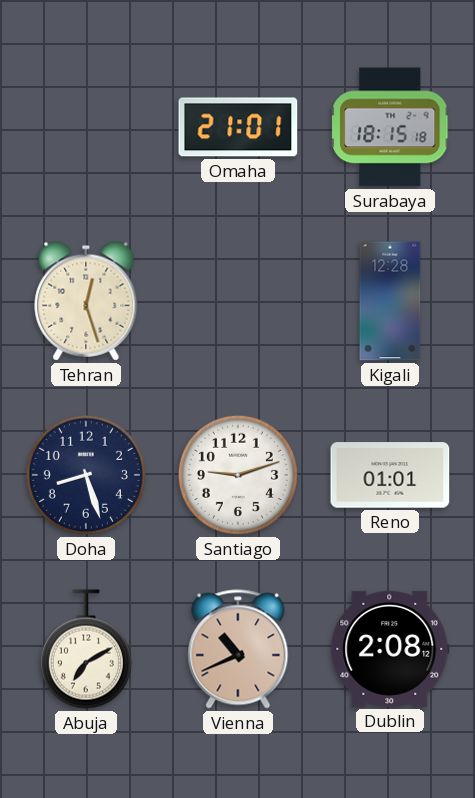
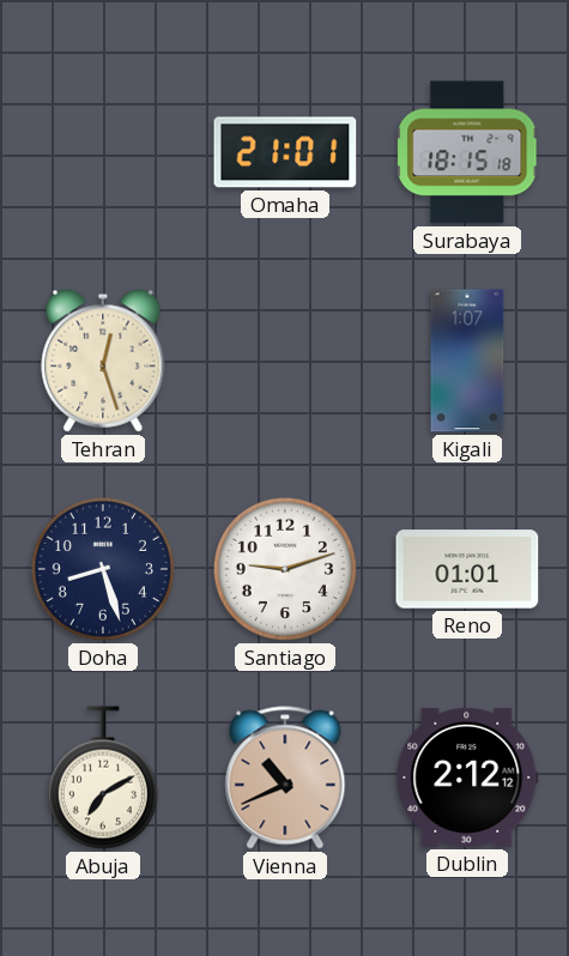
Kigali: 12:28 -> 1:07
Dublin: 2:08 -> 2:12
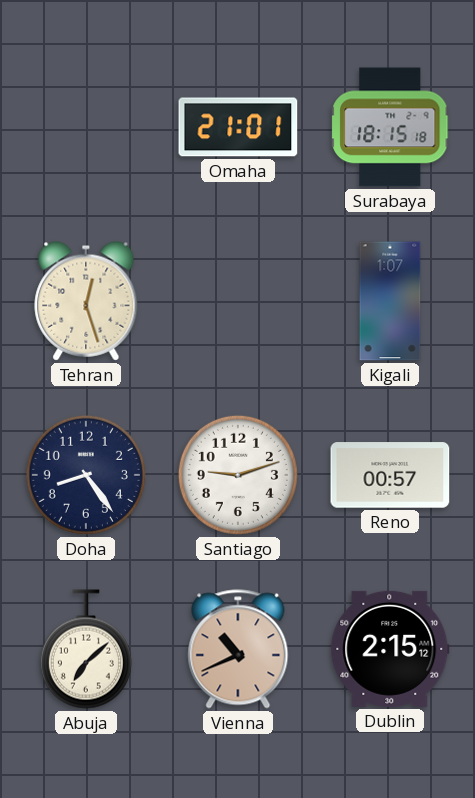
Doha: 8:27 -> 8:24
Reno: 01:01 -> 00:57
Abuja: 7:10 -> 7:08
Dublin: 2:12 -> 2:15
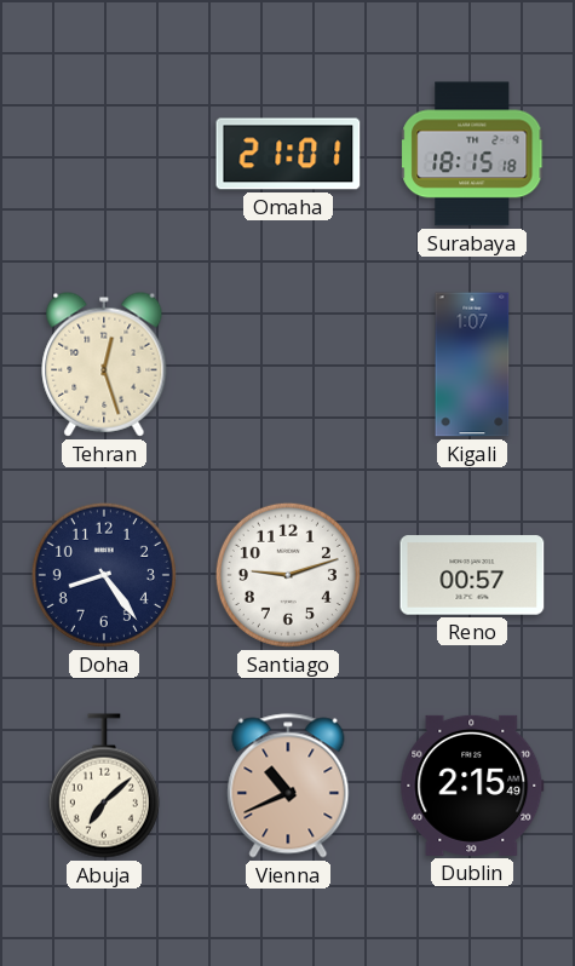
Dublin: 2:15:12 -> 2:15:49
